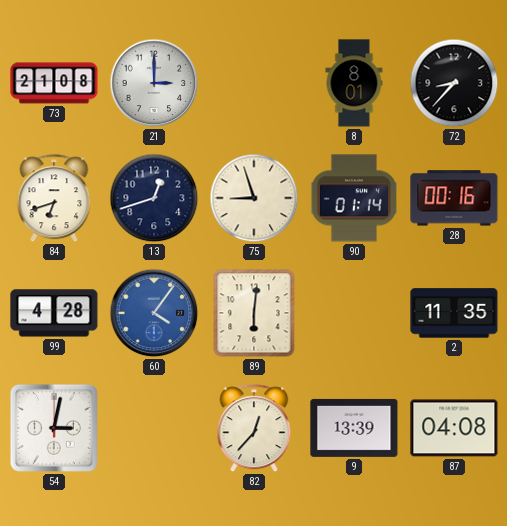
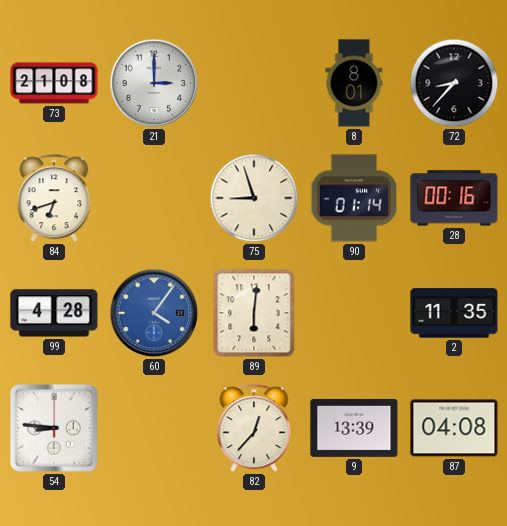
13: 12:42 -> none
54: 3:02 -> 8:46
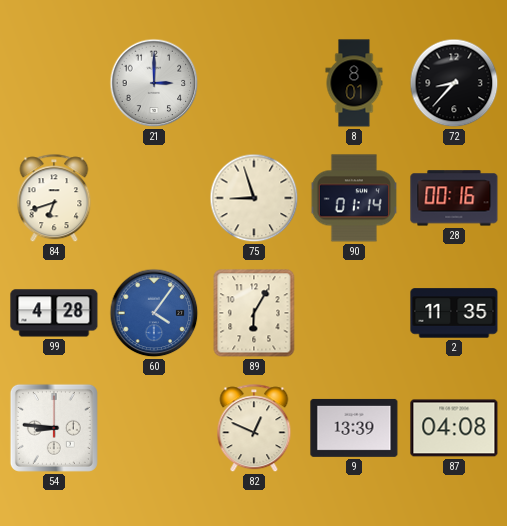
73: 21:08 -> none
89: 6:01 -> 6:05
82: 12:37 -> 12:49
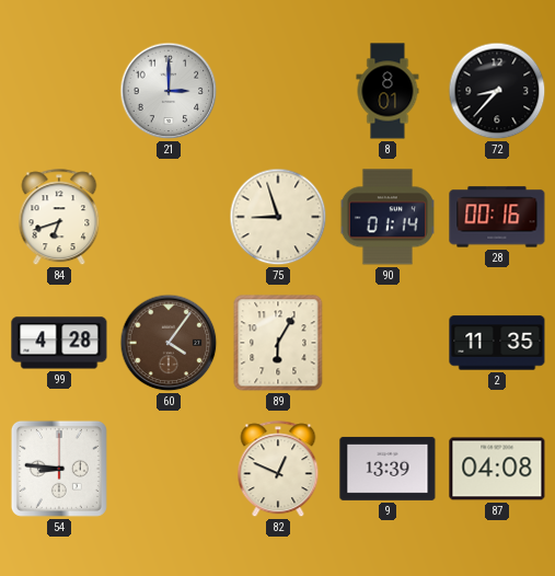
60 dial: blue -> brown
